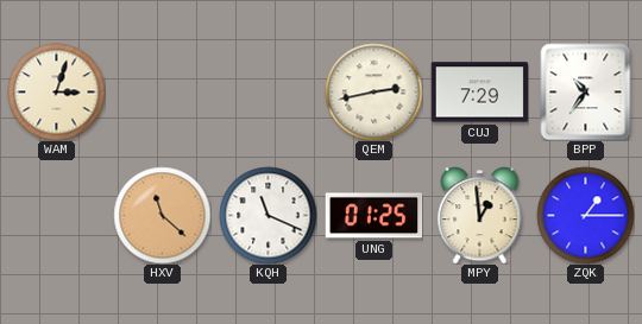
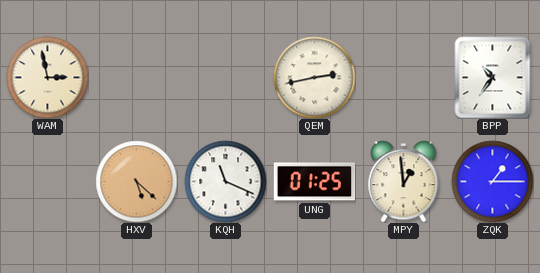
WAM: 3:03 -> 2:58
CUJ: 7:29 -> none
HXV: 11:22 -> 5:22
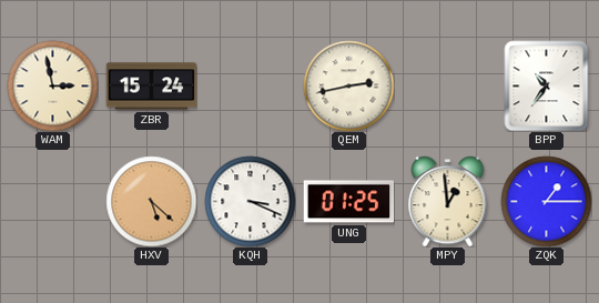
ZBR: none -> 15:24
KQH: 11:19 -> 3:19
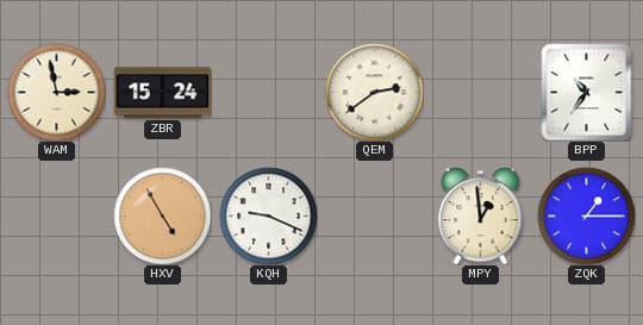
QEM: 2:43 -> 2:39
HXV: 5:22 -> 4:55
KQH: 3:19 -> 9:19
UNG: 01:25 -> none
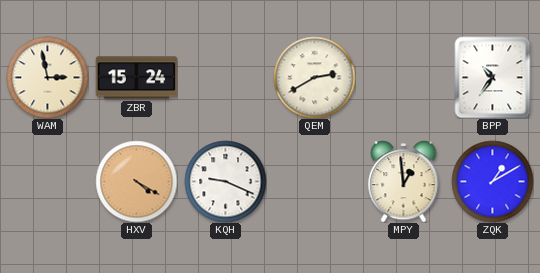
QEM: 2:39 -> 2:40
HXV: 4:55 -> 4:20
ZQK: 1:15 -> 1:10
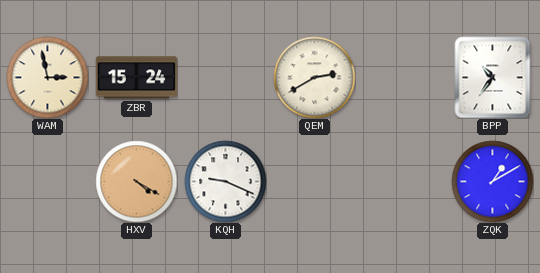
MPY: 12:59 -> none
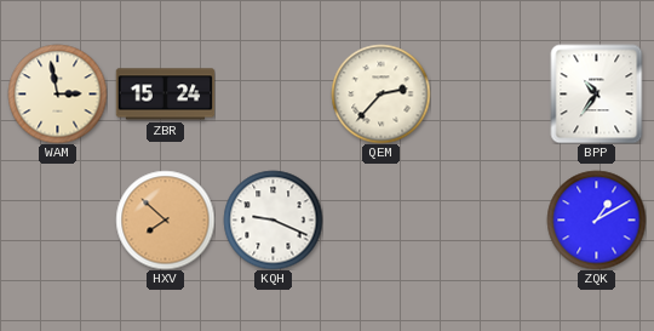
QEM: 2:40 -> 2:37
HXV: 4:20 -> 7:52
